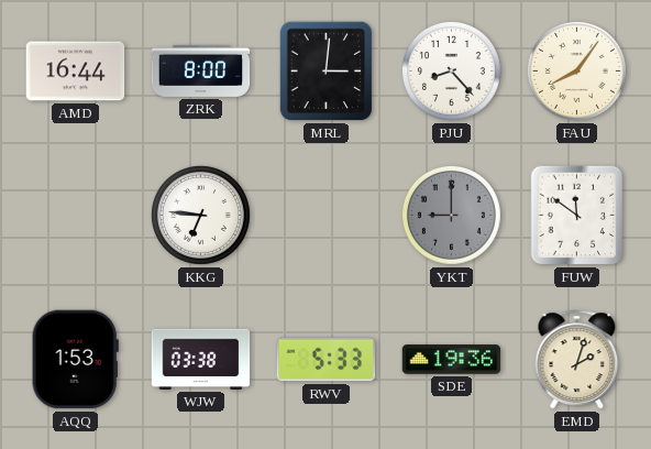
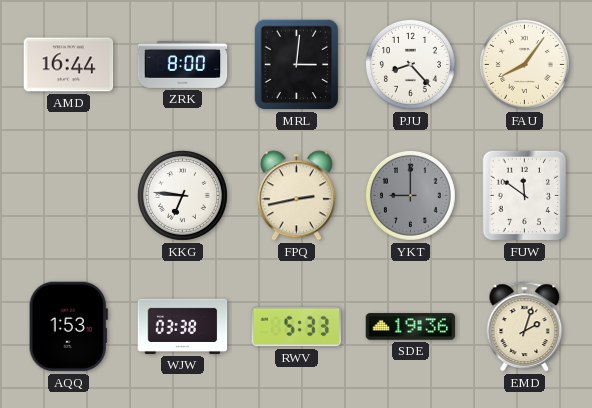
FPQ: none -> 2:43
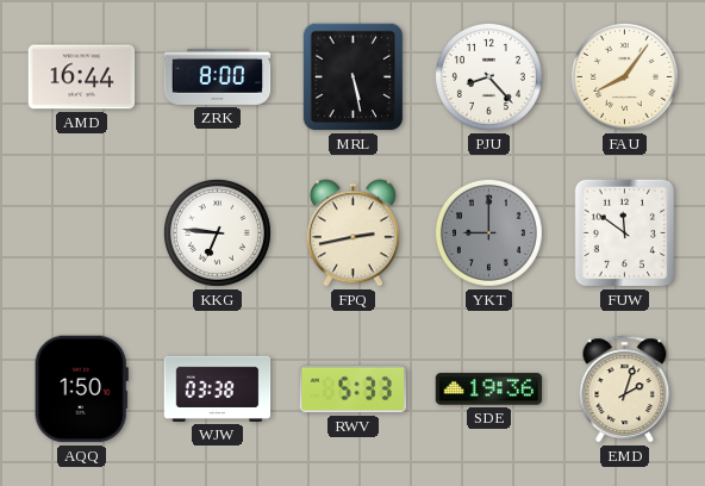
MRL: 3:01 -> 5:28
AQQ: 1:53 -> 1:50
